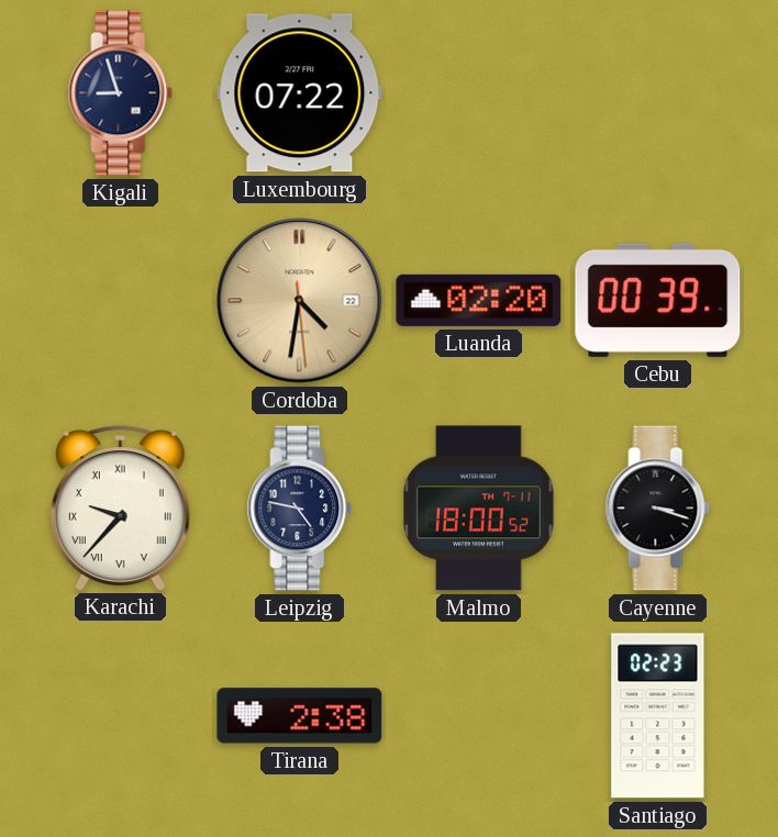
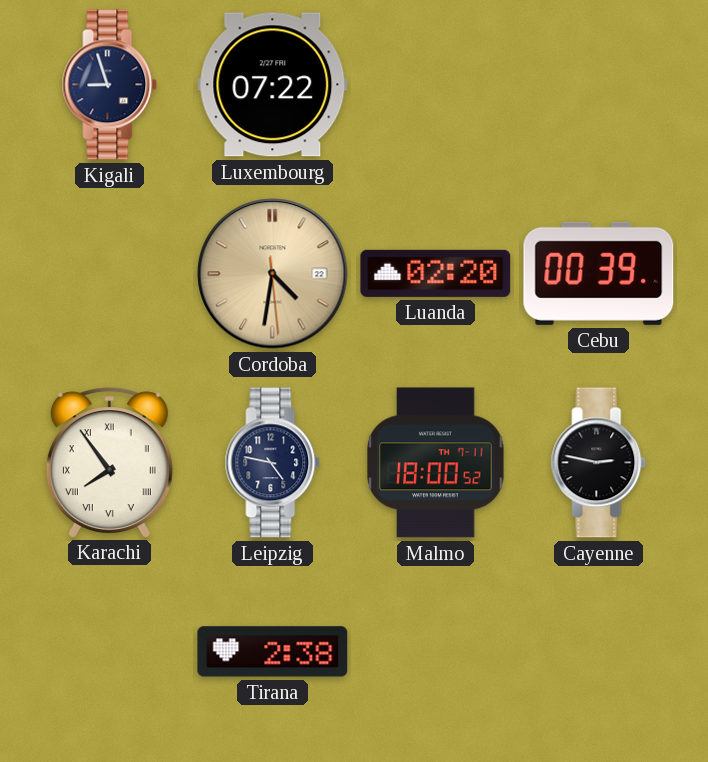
Karachi: 9:37 -> 7:54
Cayenne: 3:18 -> 2:47
Santiago: 02:23 -> none
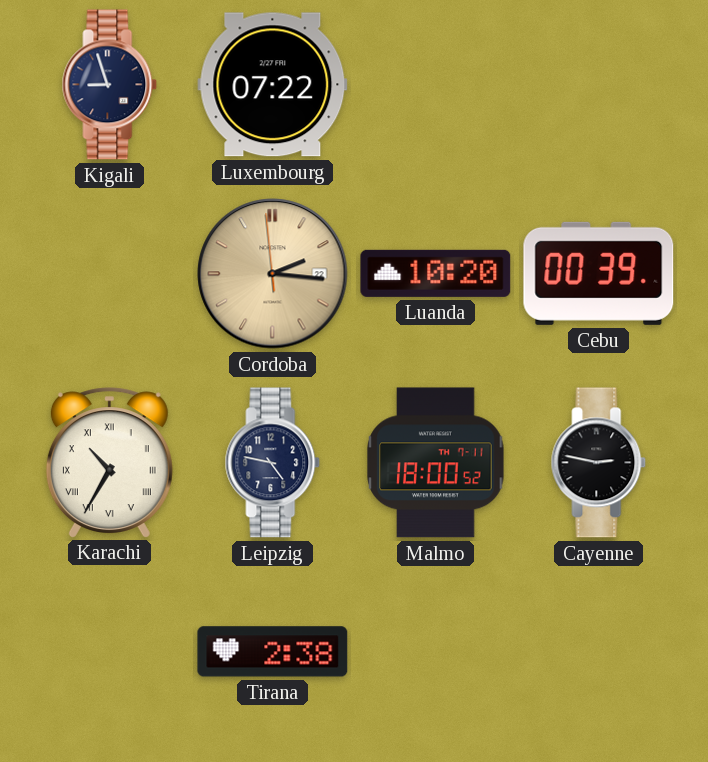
Cordoba: 4:31 -> 2:15
Luanda: 02:20 -> 10:20
Karachi: 7:54 -> 10:35
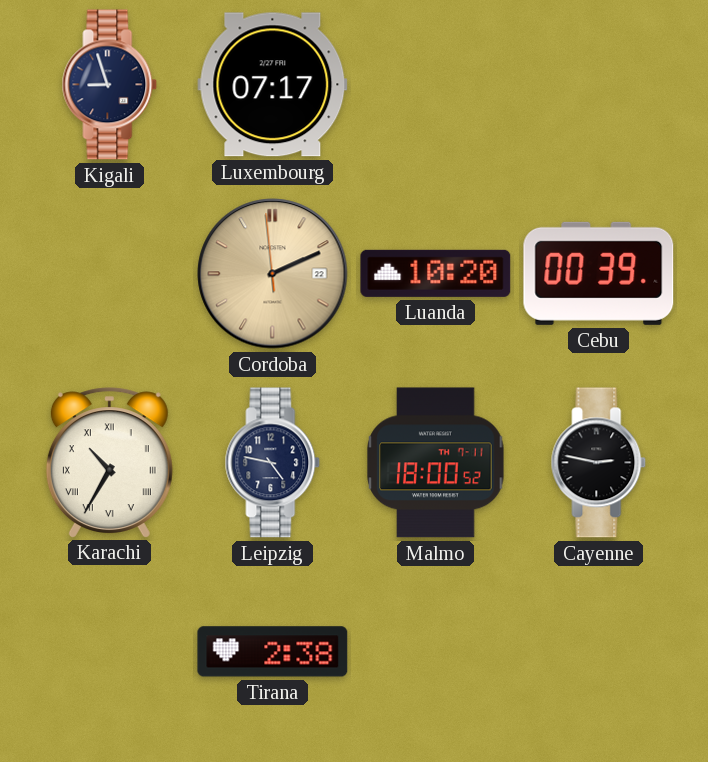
Luxembourg: 07:22 -> 07:17
Cordoba: 2:15 -> 2:10
